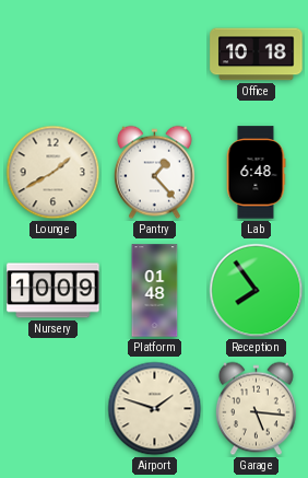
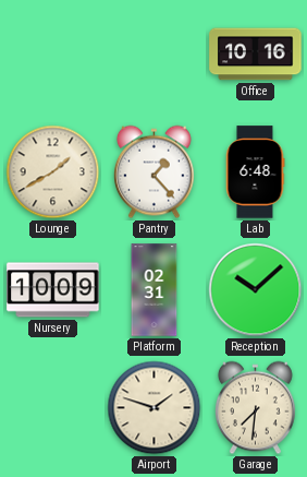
Office: 10:18 -> 10:16
Platform: 01:48 -> 02:31
Reception: 7:54 -> 10:08
Garage: 5:16 -> 7:31
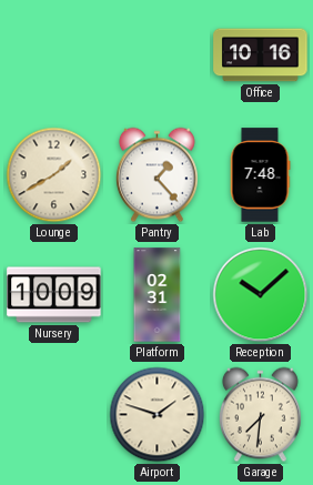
Lab: 6:48 -> 7:48
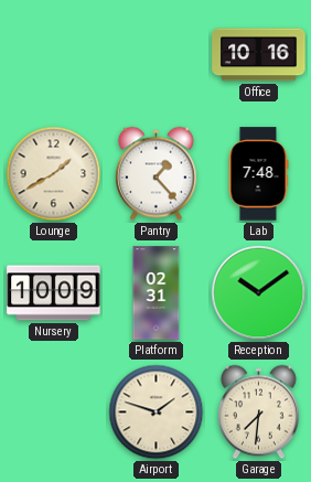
Reception: 10:08 -> 10:09
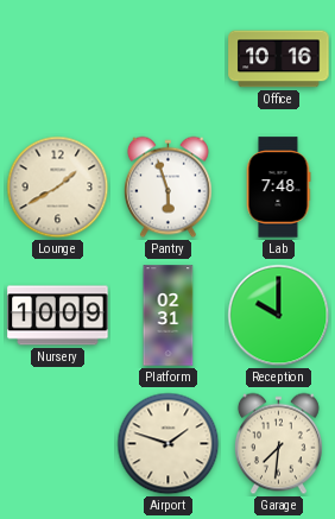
Pantry: 1:23 -> 5:57
Reception: 10:09 -> 10:00
